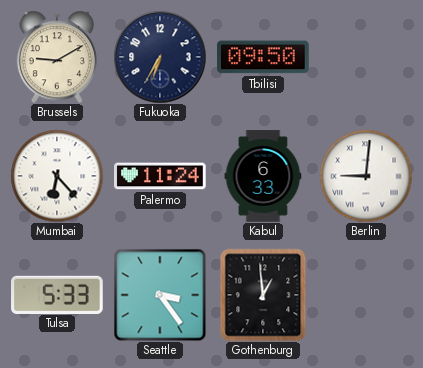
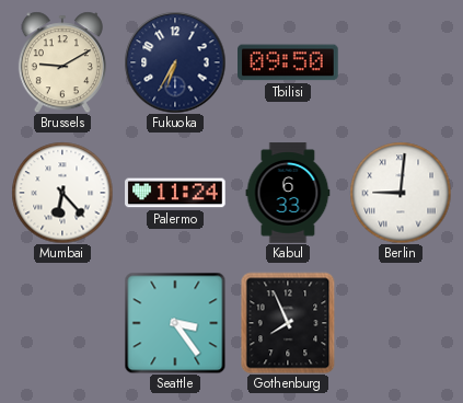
Tulsa: 5:33 -> none
Gothenburg: 12:59 -> 7:56
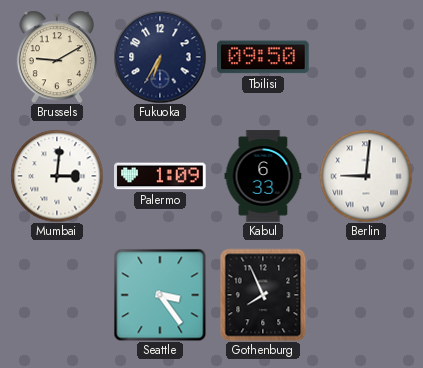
Mumbai: 6:23 -> 3:01
Palermo: 11:24 -> 1:09
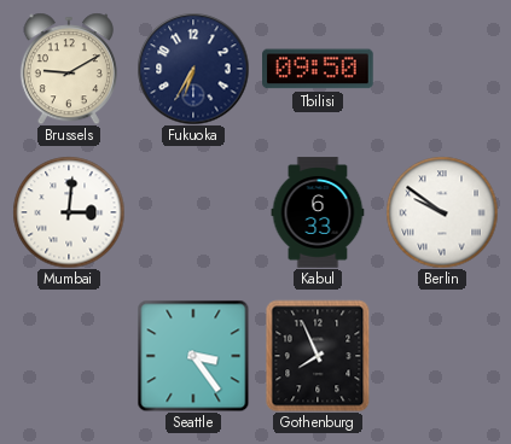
Palermo: 1:09 -> none
Berlin: 9:01 -> 9:51
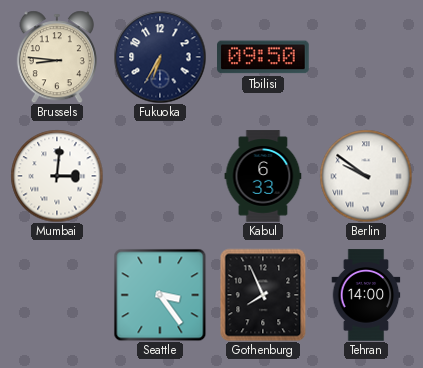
Brussels: 9:10 -> 8:46
Tehran: none -> 14:00
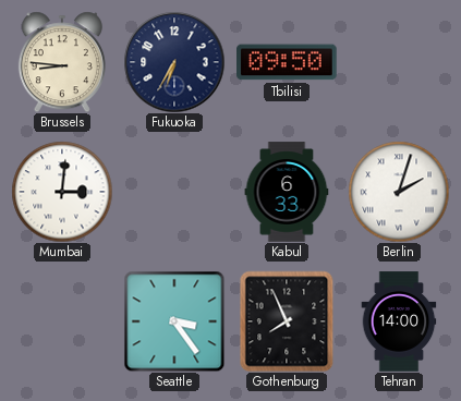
Berlin: 9:51 -> 2:03
